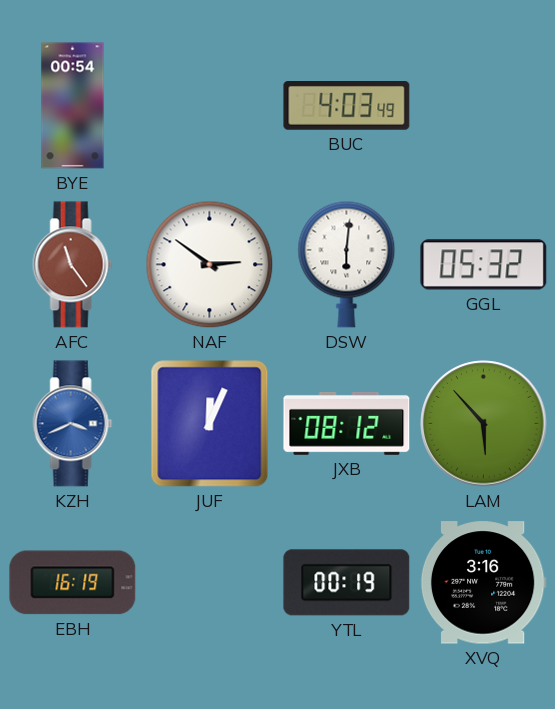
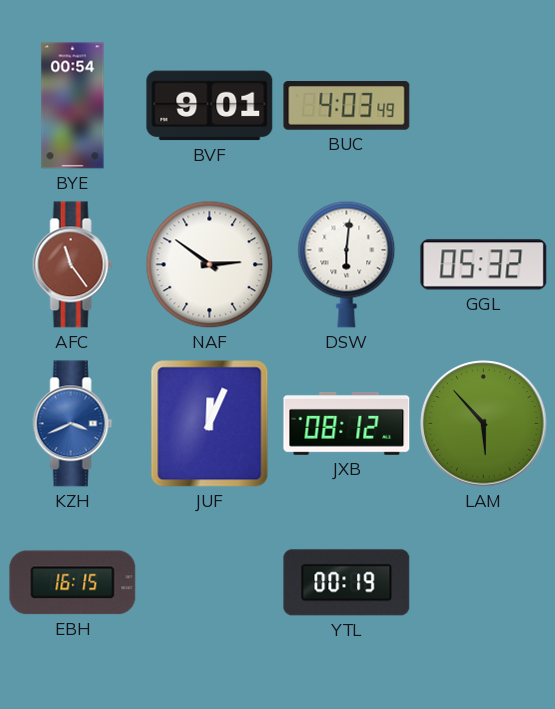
BVF: none -> 9:01
EBH: 16:19 -> 16:15
XVQ: 3:16 -> none
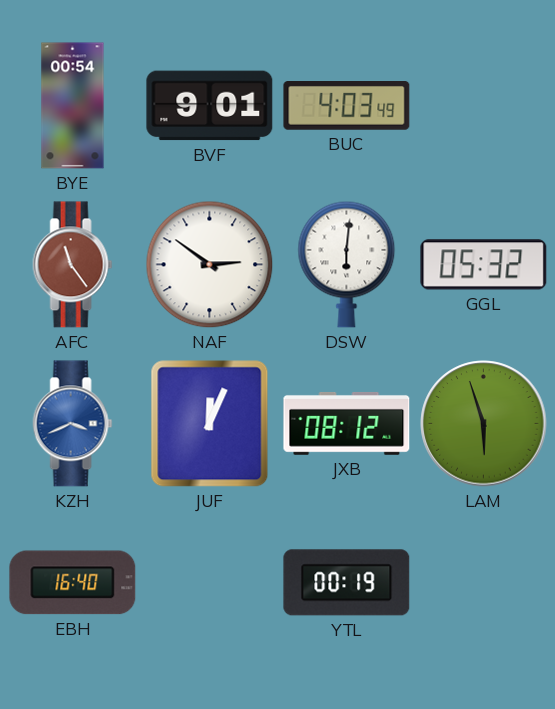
LAM: 5:53 -> 5:57
EBH: 16:15 -> 16:40
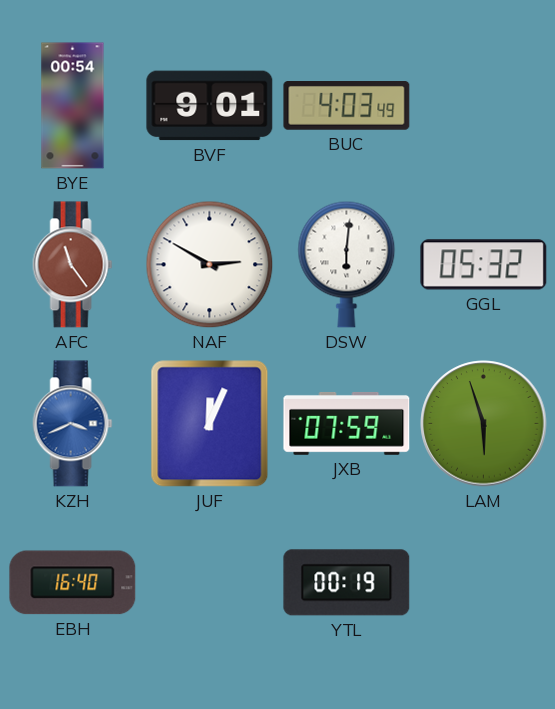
NAF: 2:51 -> 2:50
JXB: 08:12 -> 07:59
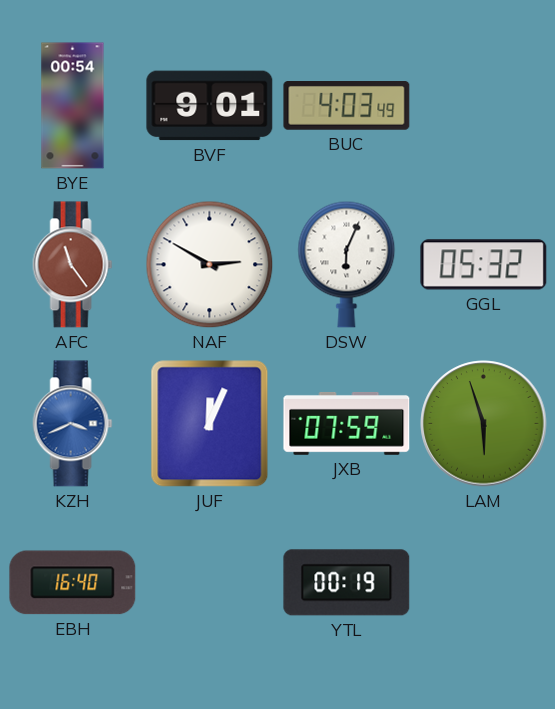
DSW: 6:01 -> 6:04
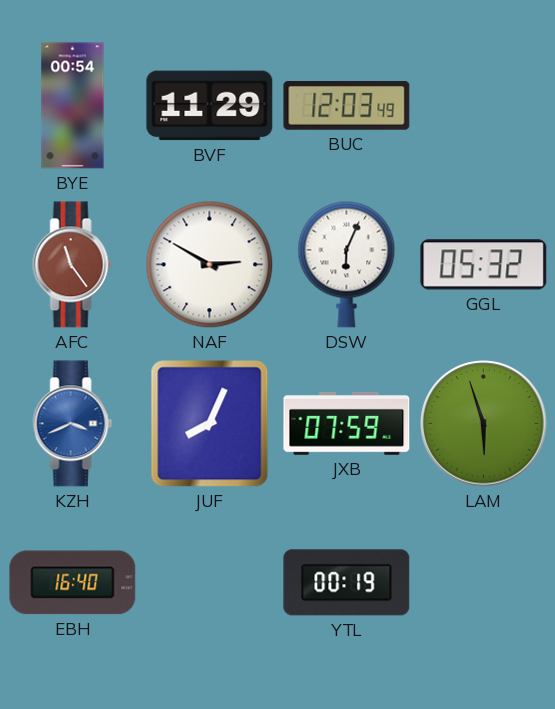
BVF: 9:01 -> 11:29
BUC: 4:03 -> 12:03
JUF: 12:04 -> 8:04
